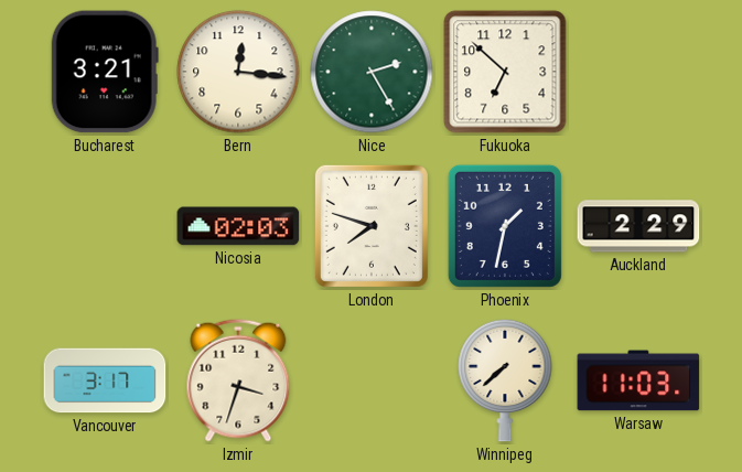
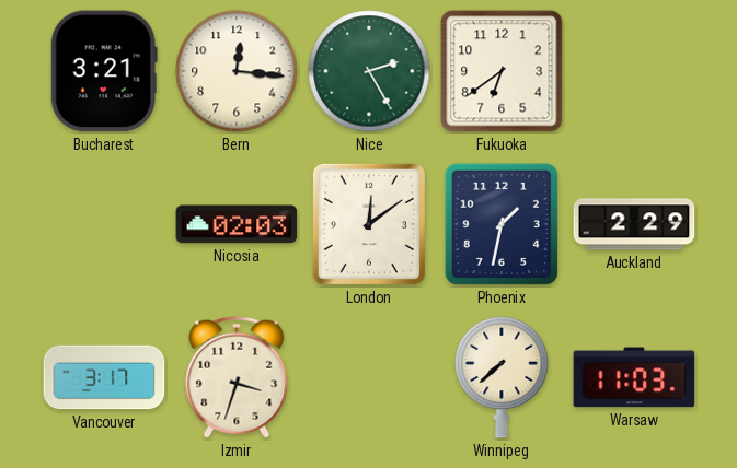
Fukuoka: 6:52 -> 6:39
London: 7:48 -> 12:09
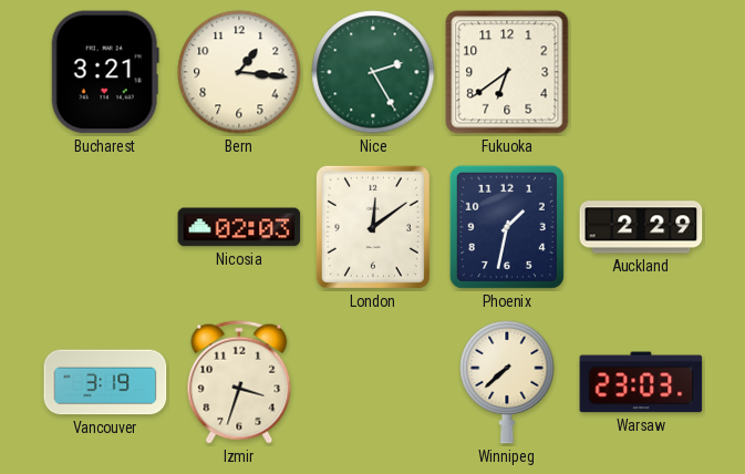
Bern: 12:16 -> 1:16
Vancouver: 3:17 -> 3:19
Warsaw: 11:03 -> 23:03
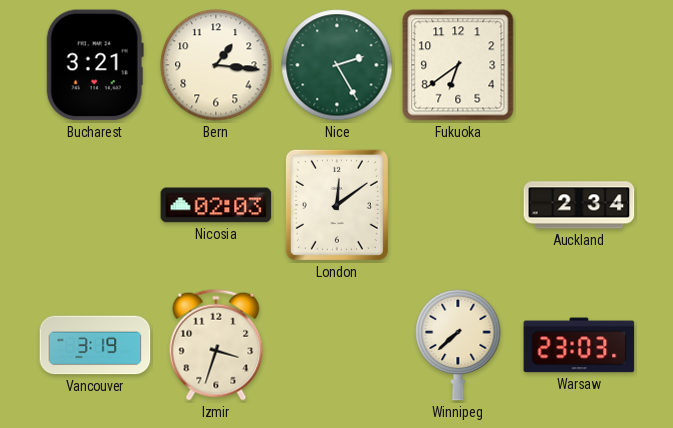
Phoenix: 1:32 -> none
Auckland: 2:29 -> 2:34
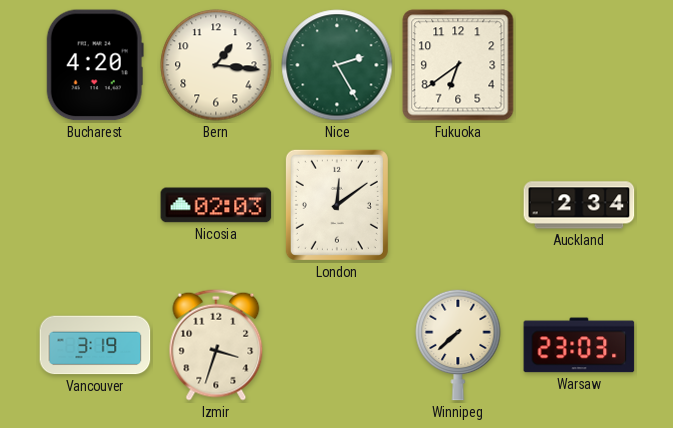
Bucharest: 3:21 -> 4:20
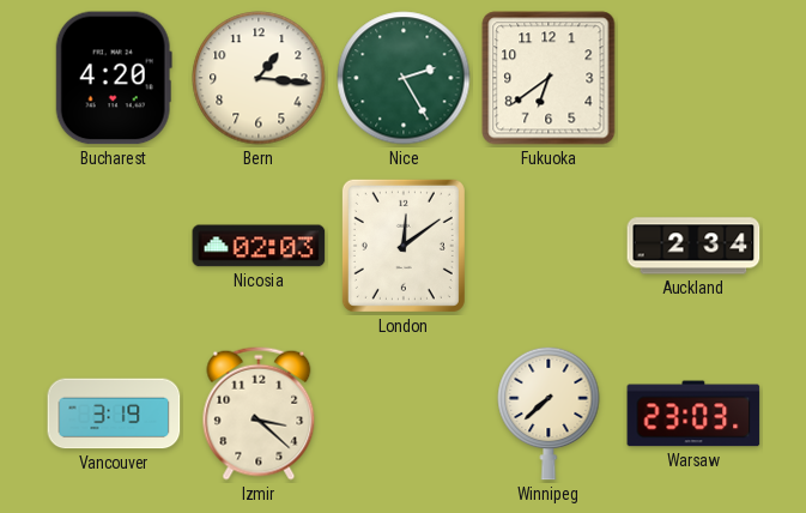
Izmir: 3:33 -> 3:22
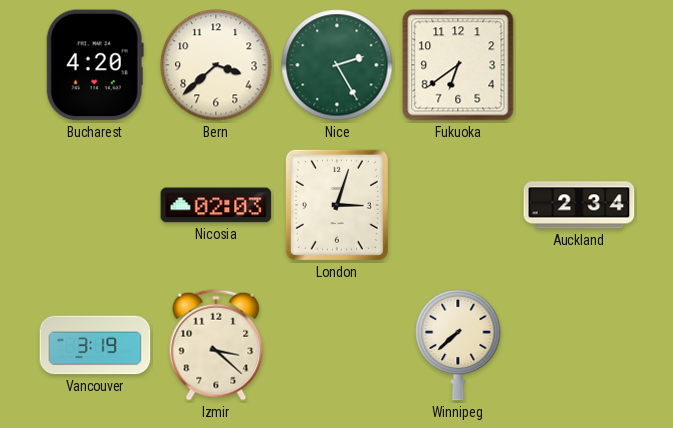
Bern: 1:16 -> 3:38
London: 12:09 -> 3:03
Warsaw: 23:03 -> none
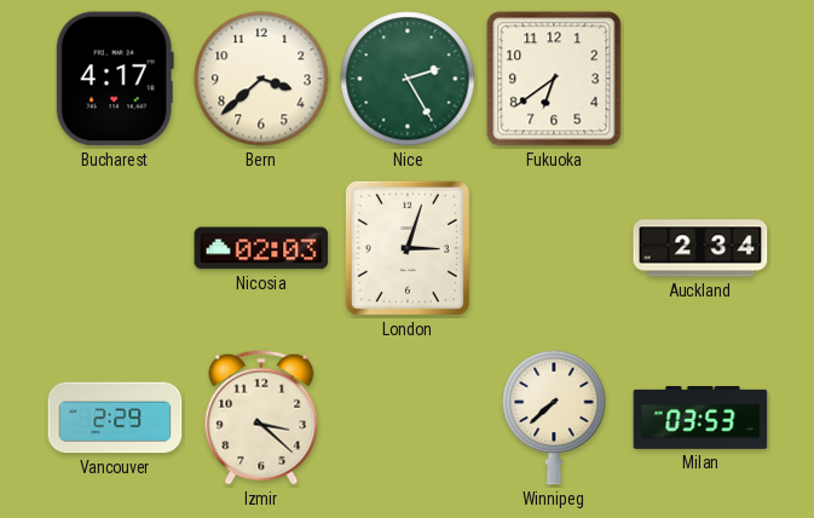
Bucharest: 4:20 -> 4:17
Vancouver: 3:19 -> 2:29
Milan: none -> 03:53
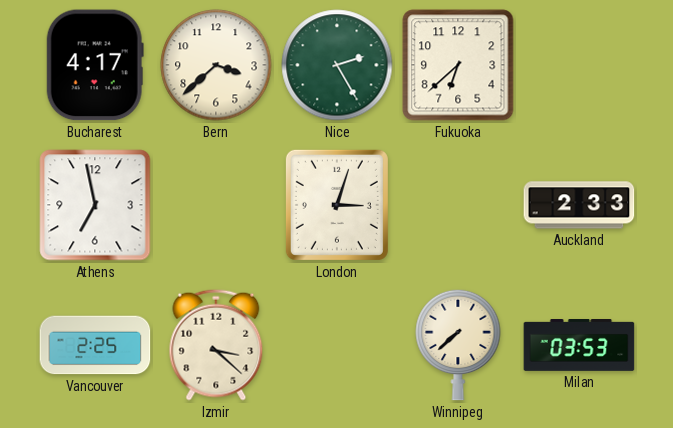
Fukuoka: 6:39 -> 6:38
Athens: none -> 6:58
Nicosia: 02:03 -> none
Auckland: 2:34 -> 2:33
Vancouver: 2:29 -> 2:25
